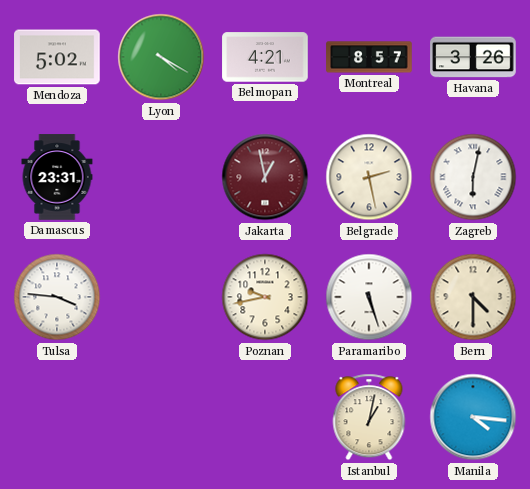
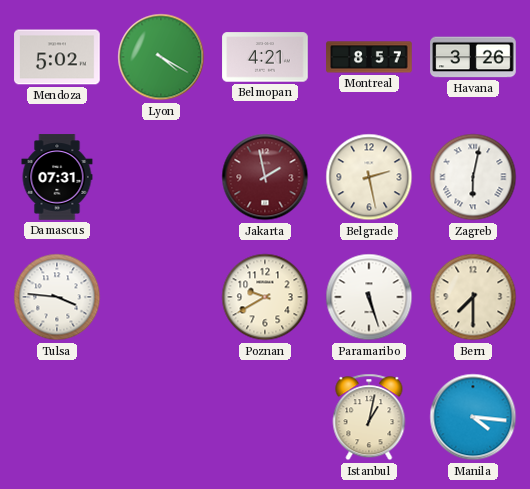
Damascus: 23:31 -> 07:31
Jakarta: 12:58 -> 1:58
Poznan: 9:43 -> 9:40
Bern: 4:30 -> 7:30
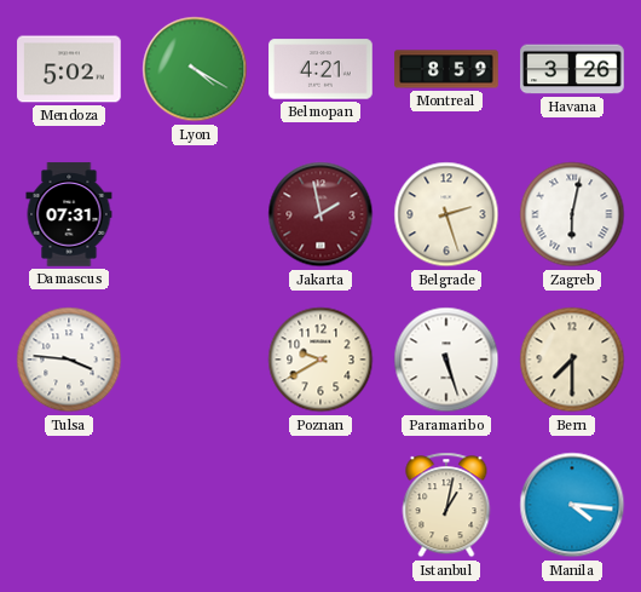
Montreal: 8:57 -> 8:59
Belgrade: 2:28 -> 2:27
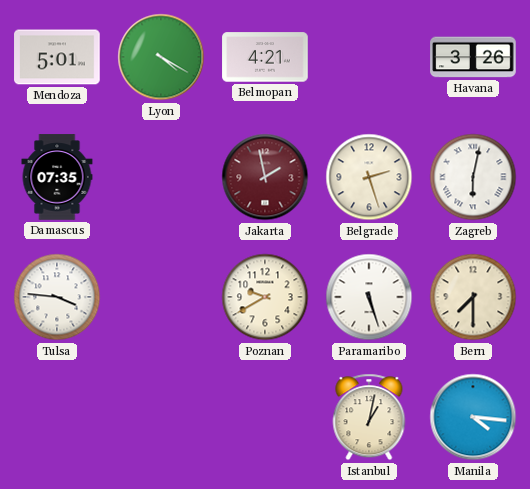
Mendoza: 5:02 -> 5:01
Montreal: 8:59 -> none
Damascus: 07:31 -> 07:35
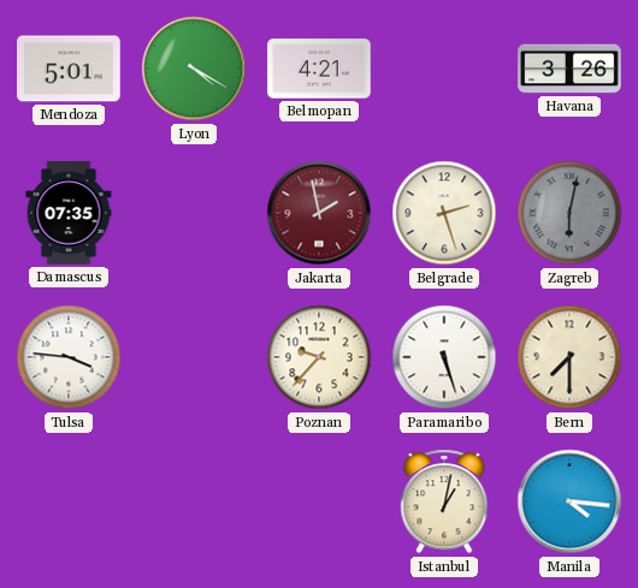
Zagreb dial: white -> grey
Poznan: 9:40 -> 9:37
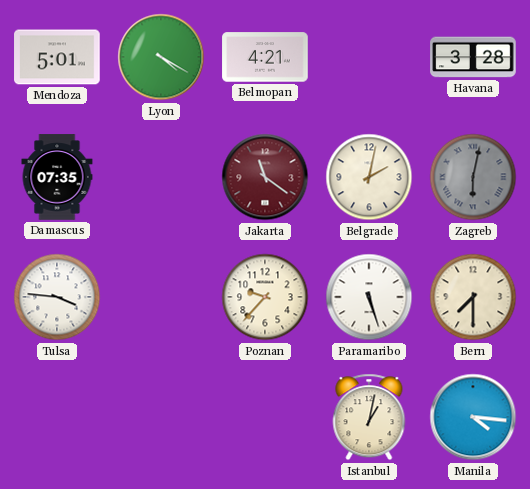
Havana: 3:26 -> 3:28
Jakarta: 1:58 -> 11:21
Belgrade: 2:27 -> 2:02
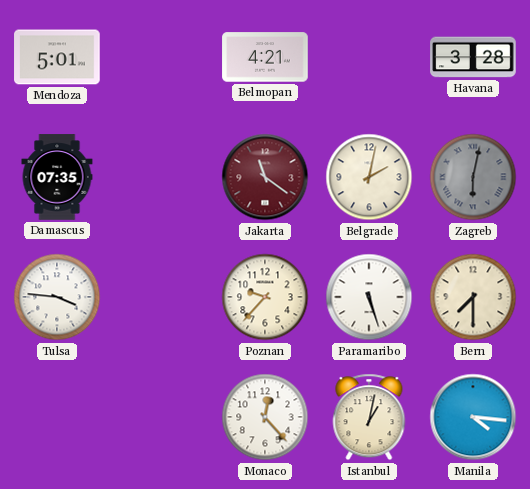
Lyon: 4:20 -> none
Monaco: none -> 12:23
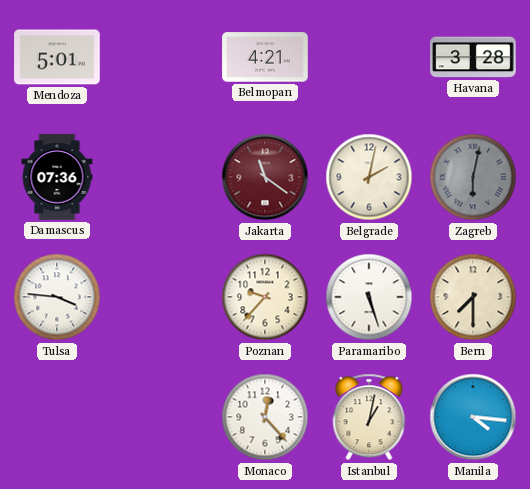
Damascus: 07:35 -> 07:36
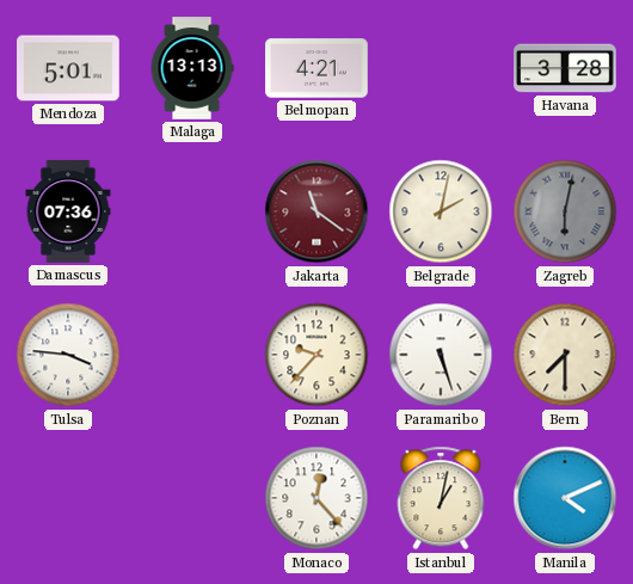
Malaga: none -> 13:13
Manila: 4:16 -> 4:11
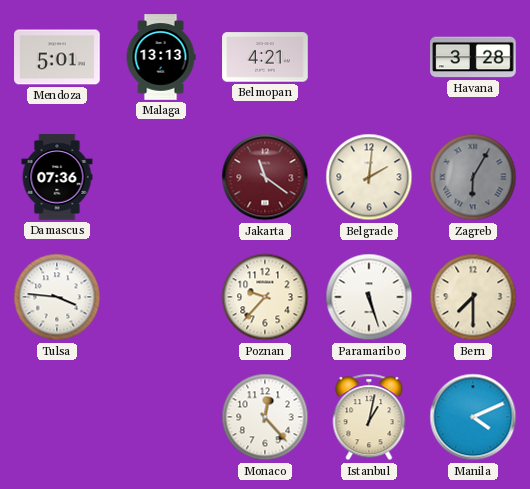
Belgrade: 2:02 -> 2:01
Zagreb: 6:02 -> 6:05
